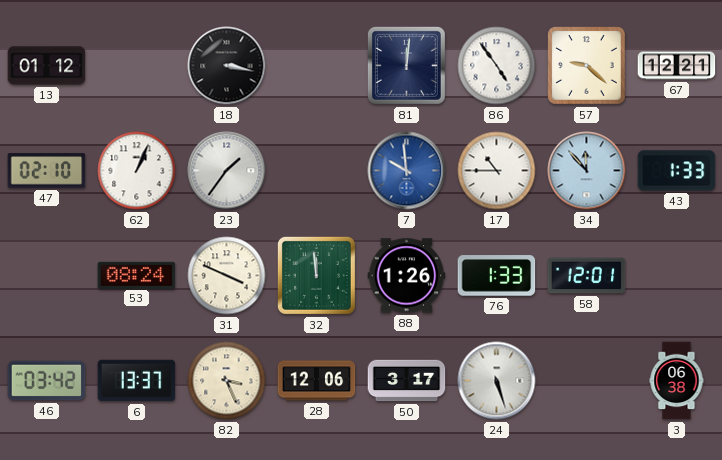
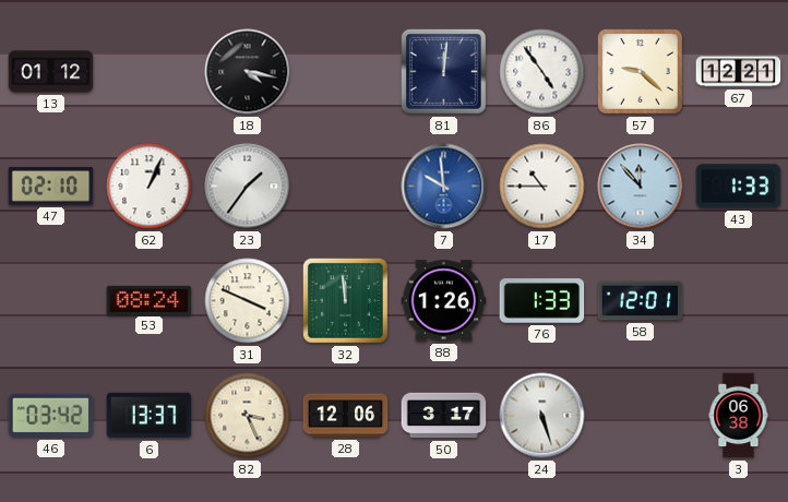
18: 3:17 -> 4:17
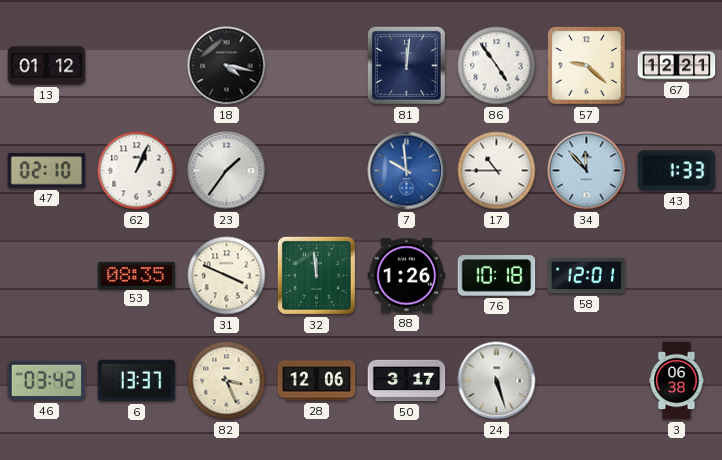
53: 08:24 -> 08:35
76: 1:33 -> 10:18
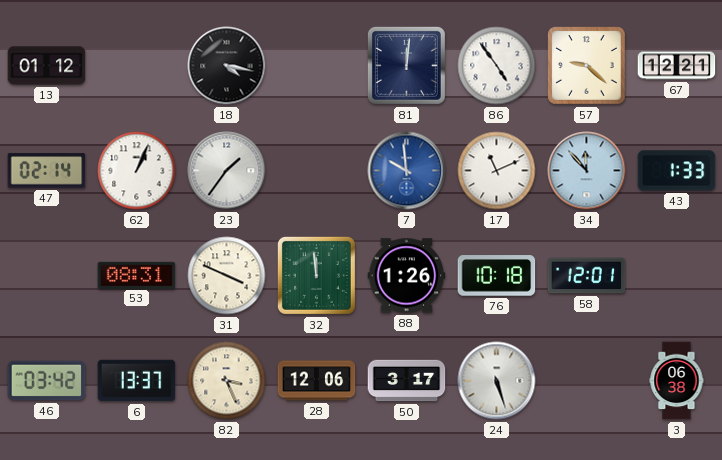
47: 02:10 -> 02:14
17: 10:45 -> 11:11
53: 08:35 -> 08:31
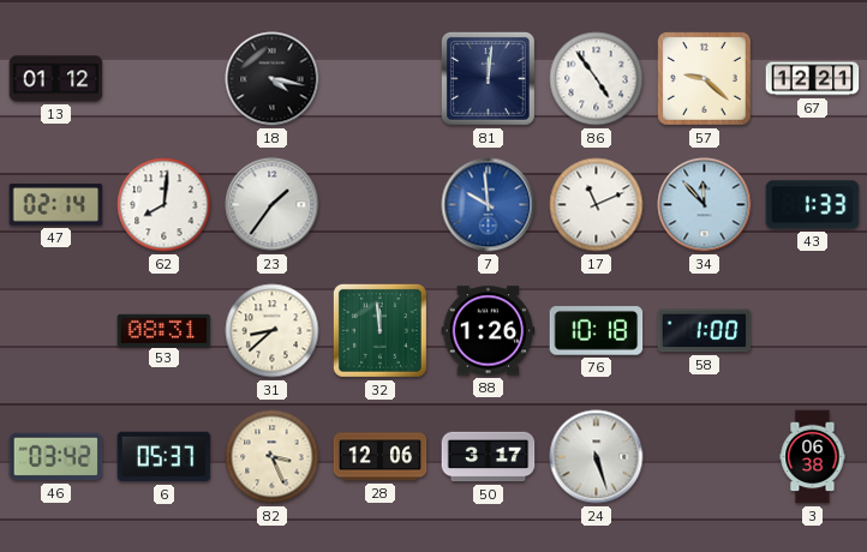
62: 1:04 -> 8:01
31: 3:49 -> 8:38
58: 12:01 -> 1:00
6: 13:37 -> 05:37
